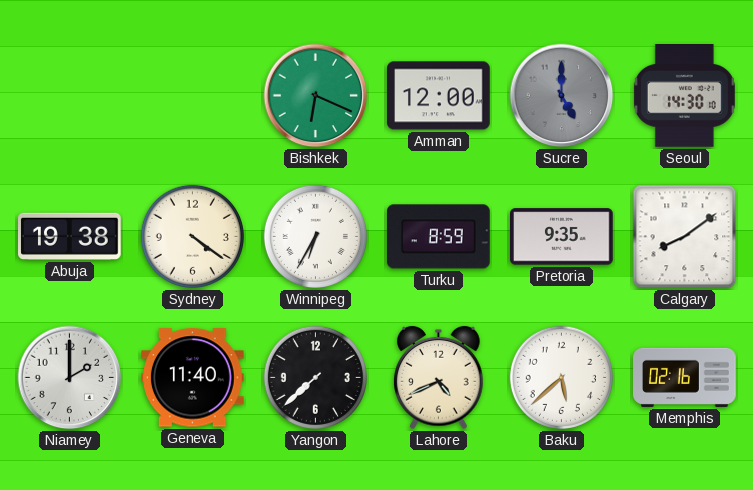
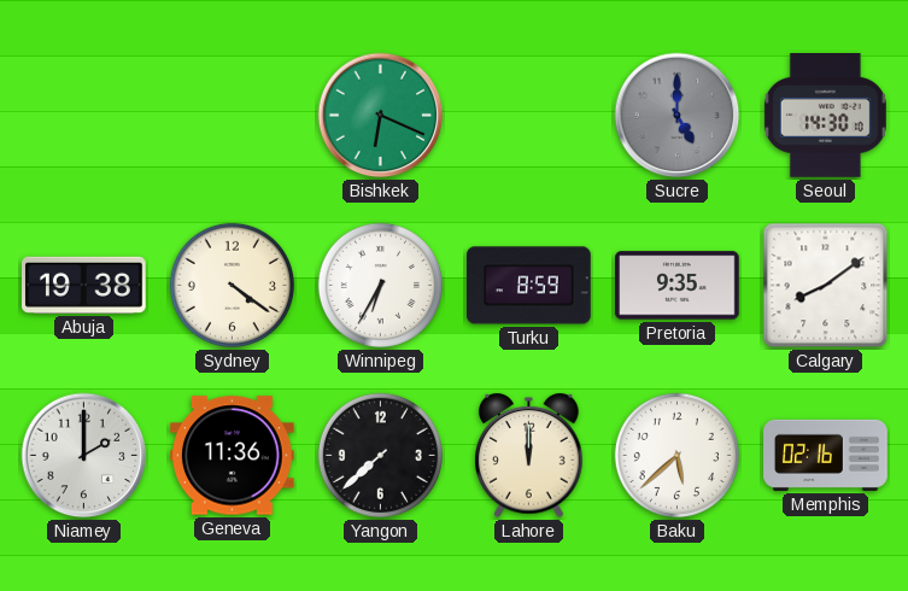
Amman: 12:00 -> none
Geneva: 11:40 -> 11:36
Lahore: 4:41 -> 12:00
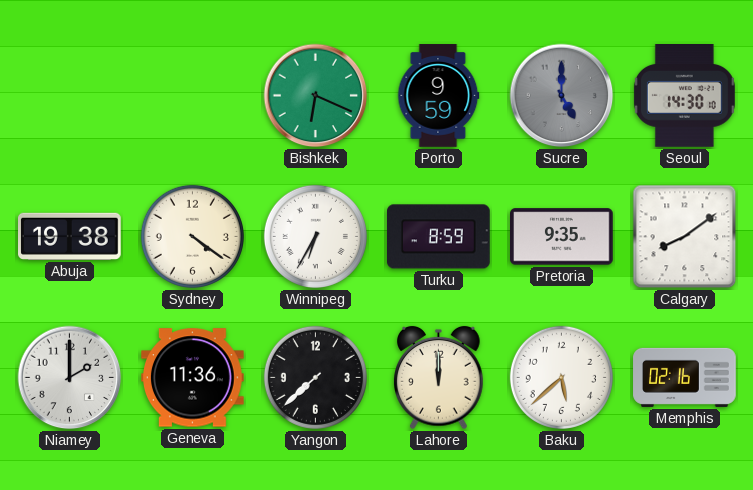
Porto: none -> 9:59
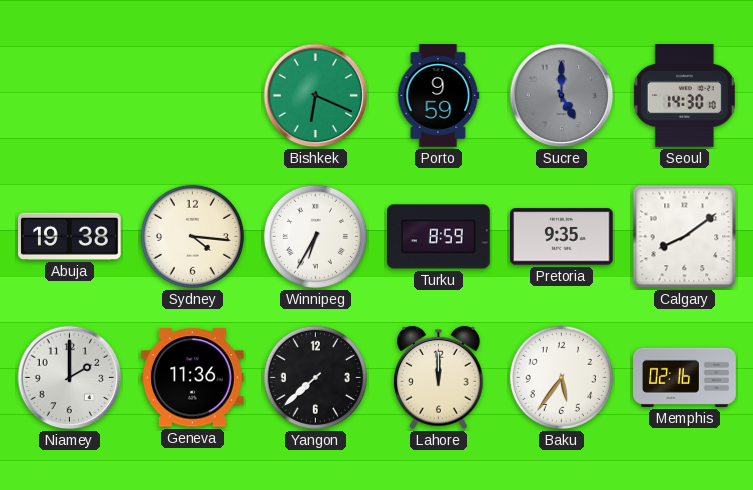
Sydney: 4:21 -> 4:16
Baku: 5:38 -> 5:36
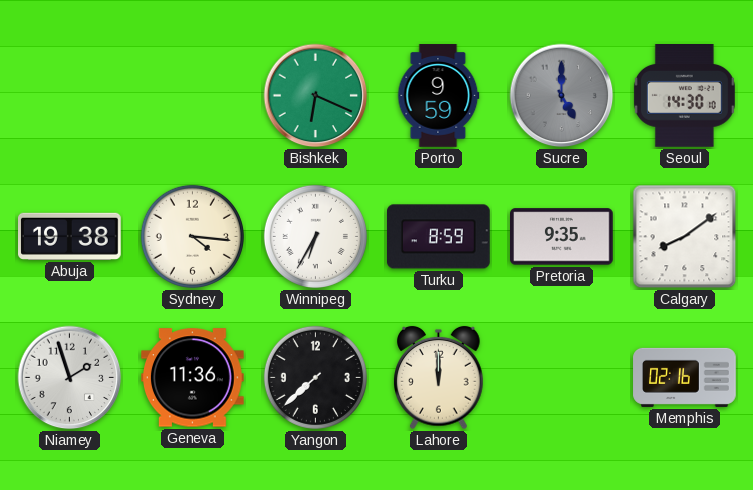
Niamey: 2:00 -> 1:57
Baku: 5:36 -> none
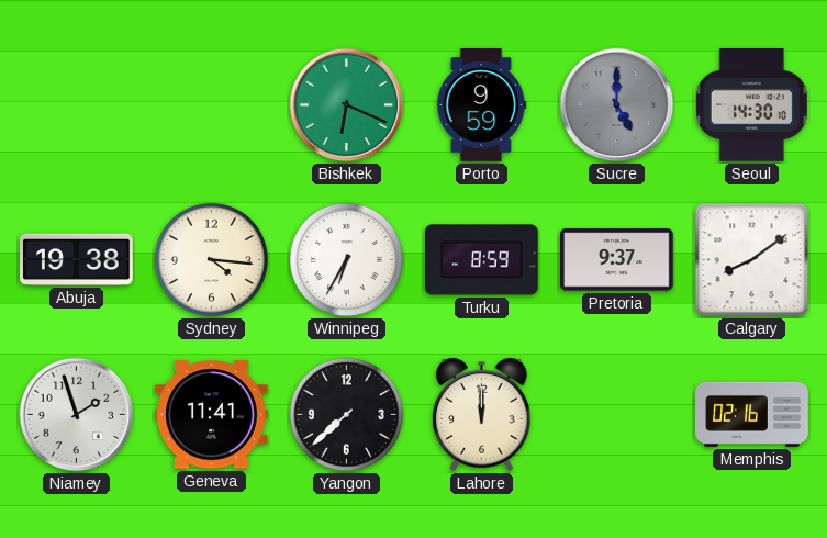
Pretoria: 9:35 -> 9:37
Geneva: 11:36 -> 11:41
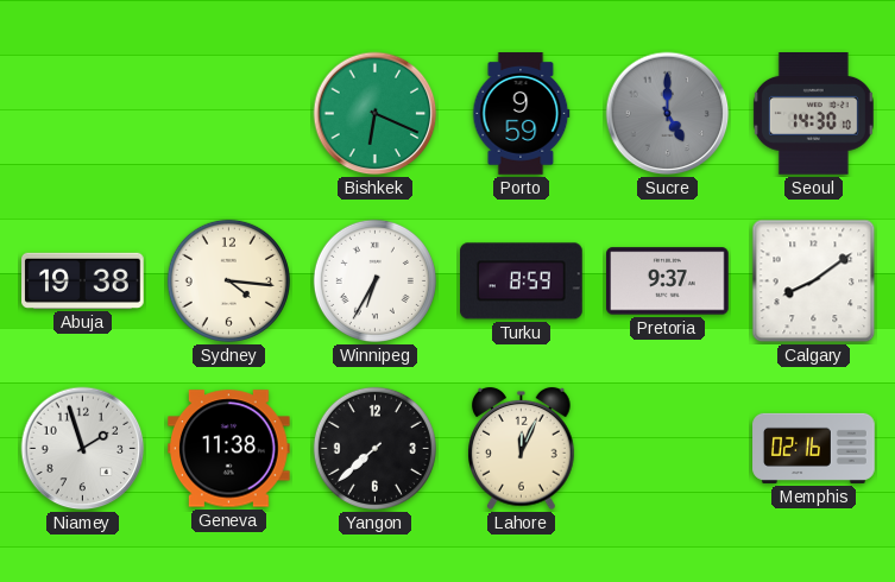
Geneva: 11:41 -> 11:38
Lahore: 12:00 -> 12:04
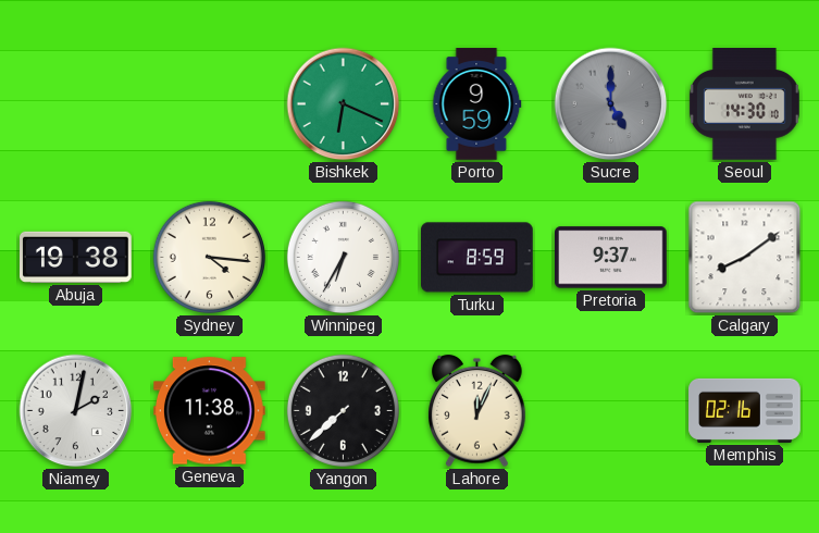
Niamey: 1:57 -> 2:02
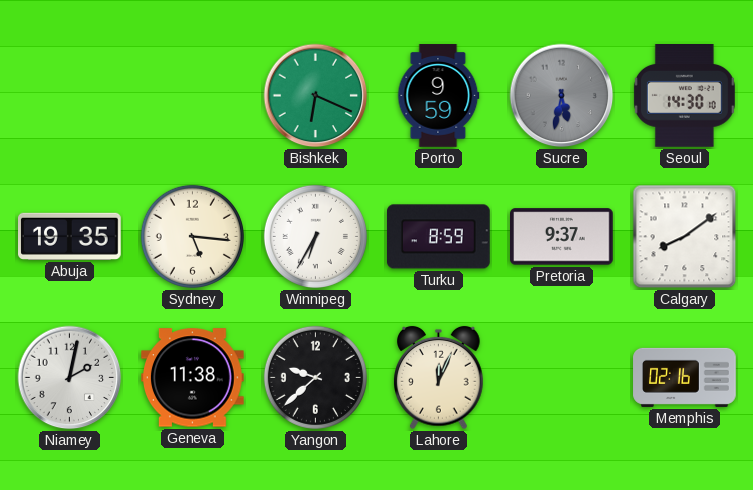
Sucre: 5:00 -> 5:32
Abuja: 19:38 -> 19:35
Sydney: 4:16 -> 5:16
Yangon: 7:38 -> 9:38
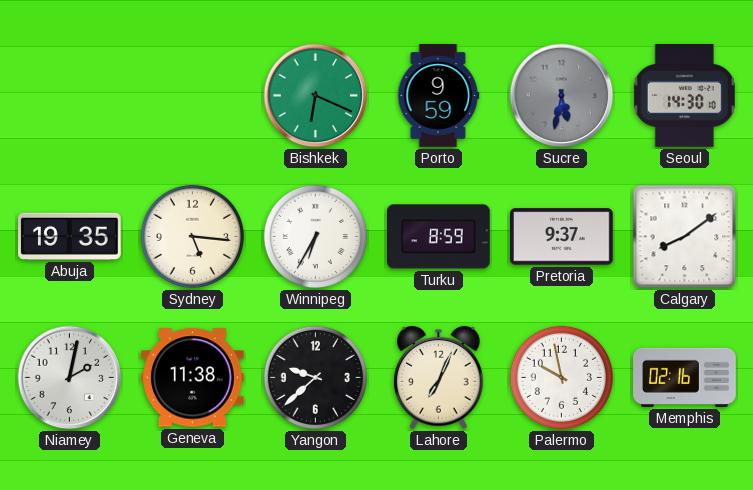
Lahore: 12:04 -> 7:04
Palermo: none -> 9:58
